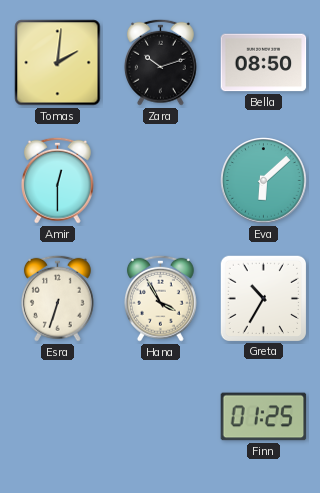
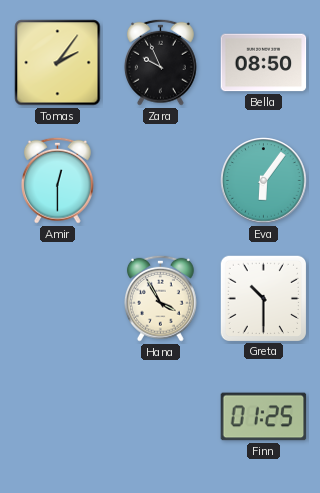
Tomas: 2:01 -> 2:06
Zara: 10:12 -> 9:56
Eva: 6:08 -> 6:06
Esra: 6:33 -> none
Greta: 10:35 -> 10:30
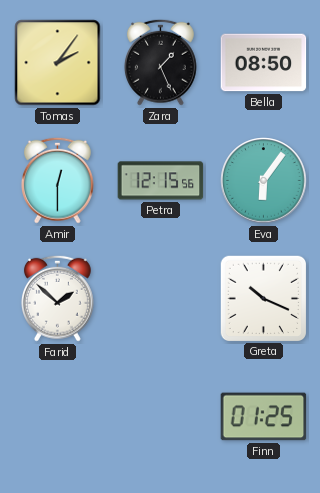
Zara: 9:56 -> 1:26
Petra: none -> 12:15
Farid: none -> 1:52
Hana: 3:55 -> none
Greta: 10:30 -> 10:19
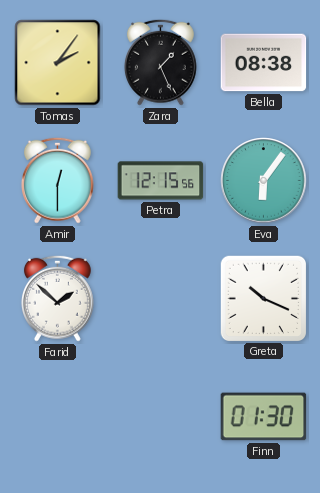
Bella: 08:50 -> 08:38
Finn: 01:25 -> 01:30
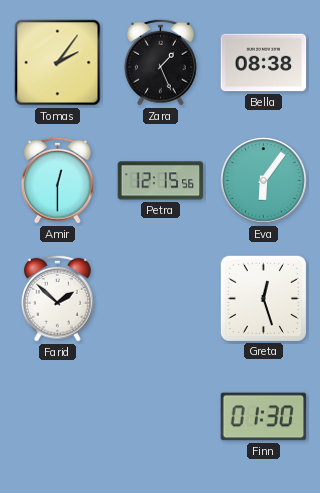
Greta: 10:19 -> 12:27
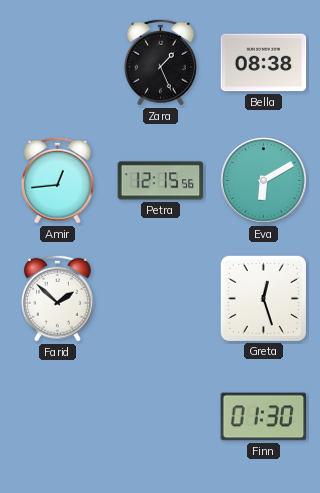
Tomas: 2:06 -> none
Amir: 12:30 -> 12:44
Eva: 6:06 -> 6:10
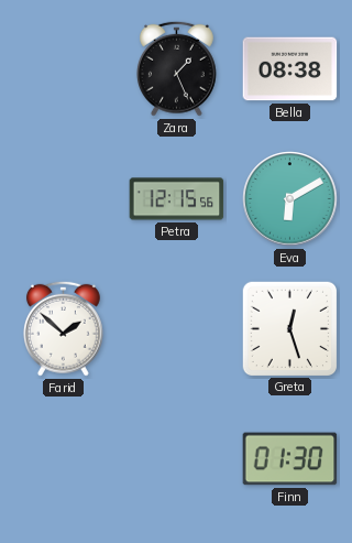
Amir: 12:44 -> none
